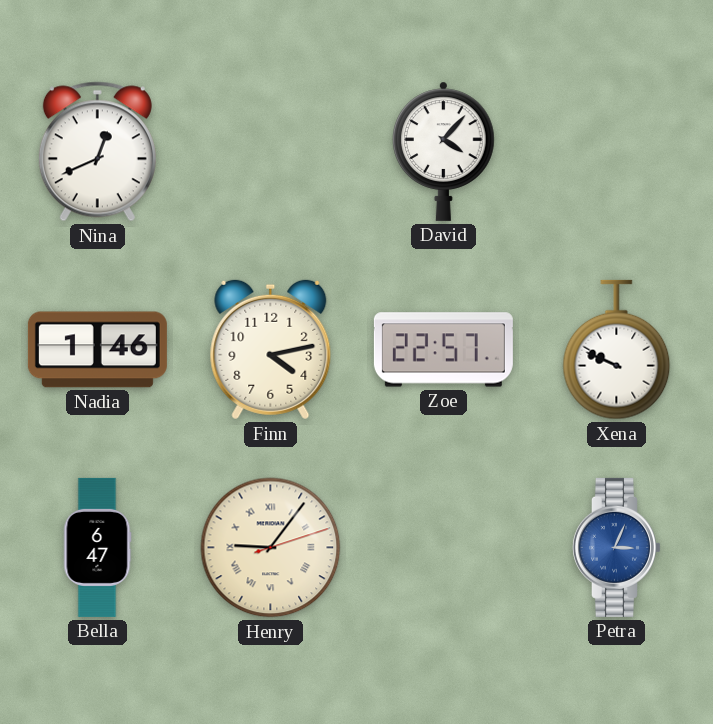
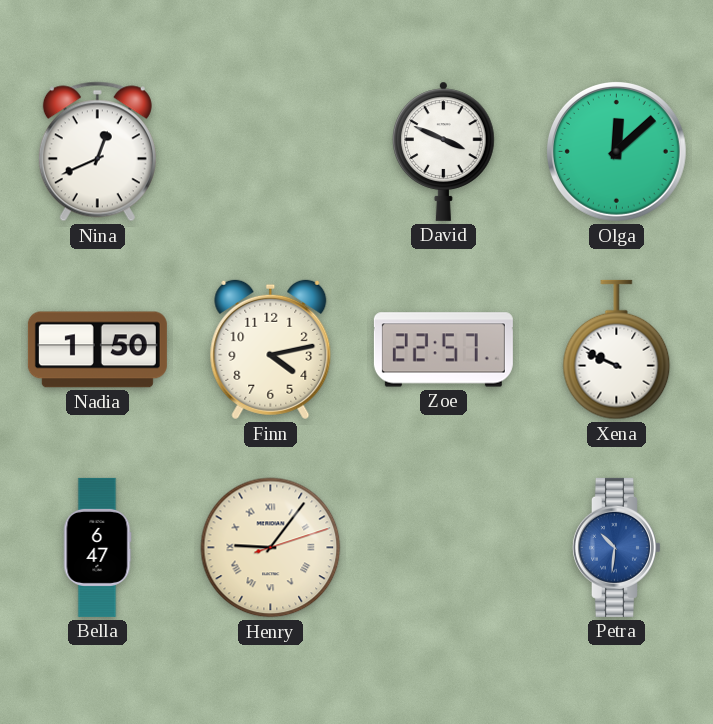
David: 4:07 -> 3:49
Olga: none -> 12:08
Nadia: 1:46 -> 1:50
Petra: 3:04 -> 10:31
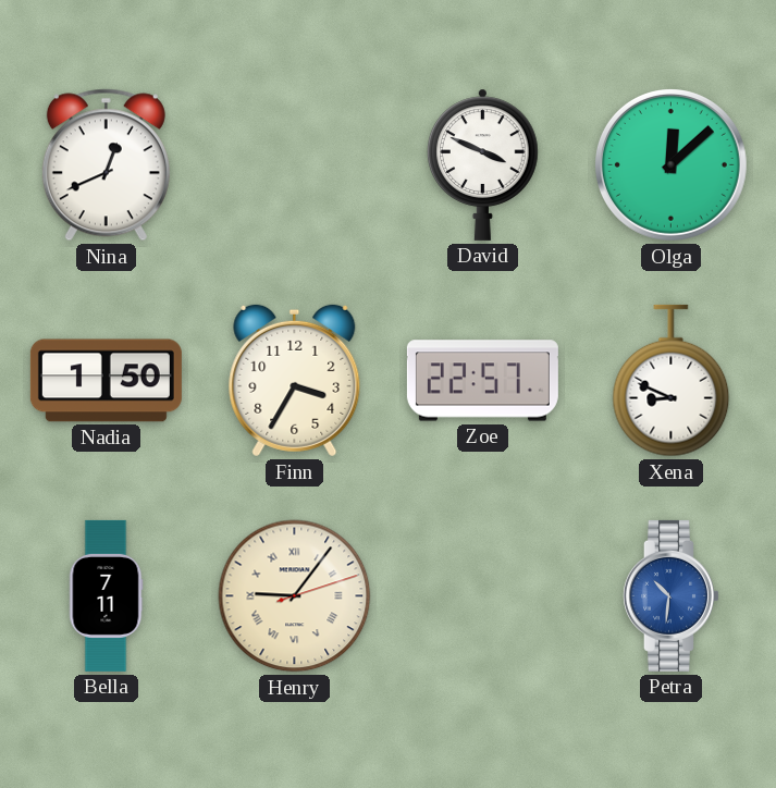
Finn: 4:13 -> 3:35
Xena: 9:49 -> 8:49
Bella: 6:47 -> 7:11
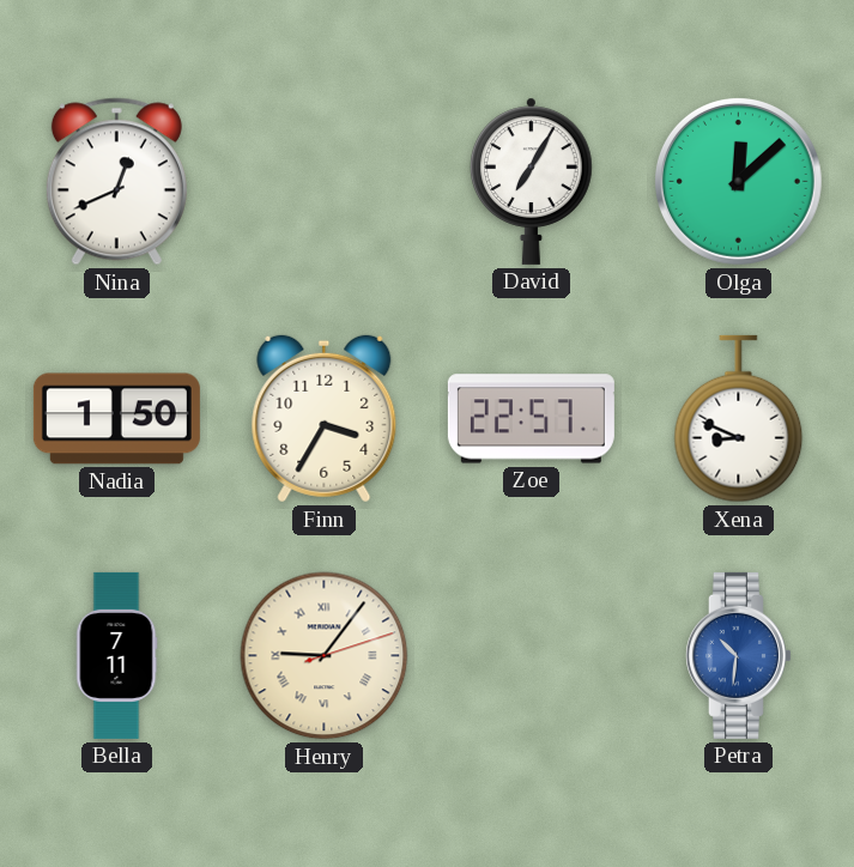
David: 3:49 -> 7:05
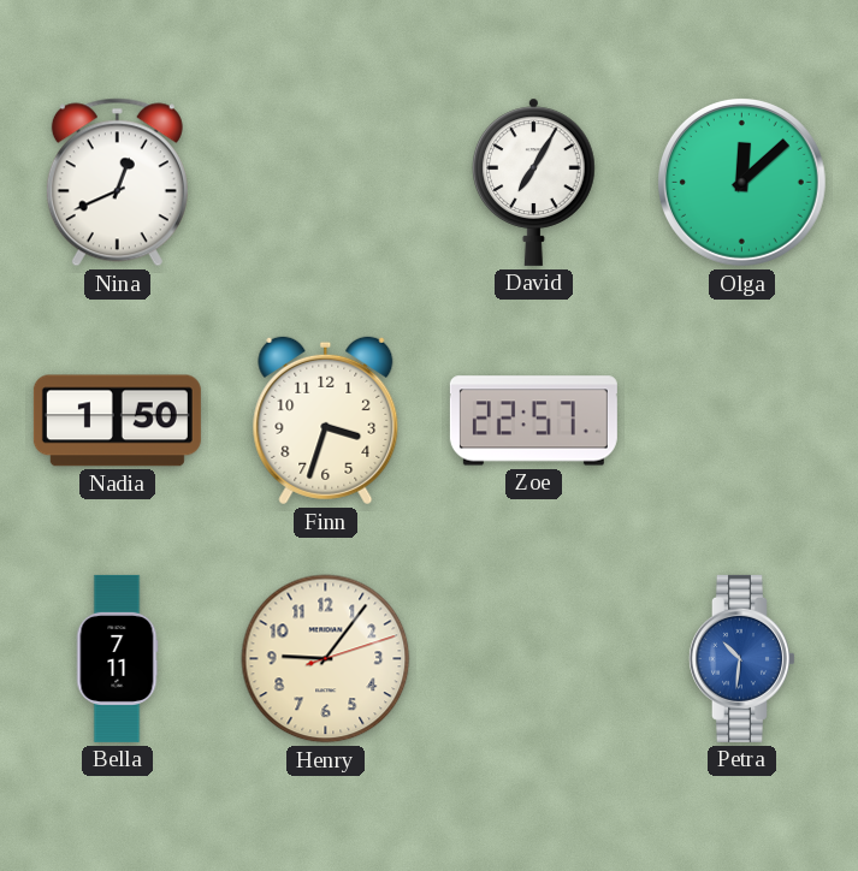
Finn: 3:35 -> 3:33
Xena: 8:49 -> none
Henry numerals: Roman -> Arabic
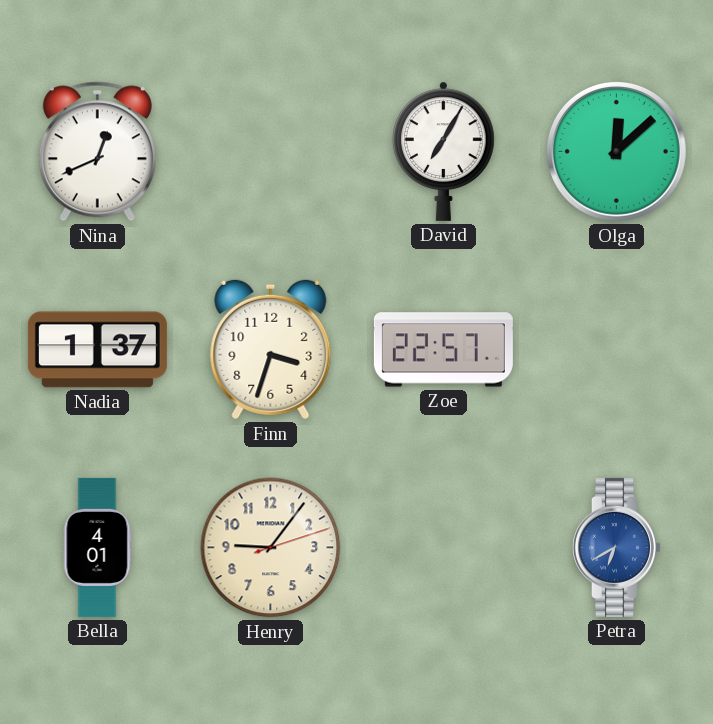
Nadia: 1:50 -> 1:37
Bella: 7:11 -> 4:01
Petra: 10:31 -> 6:40
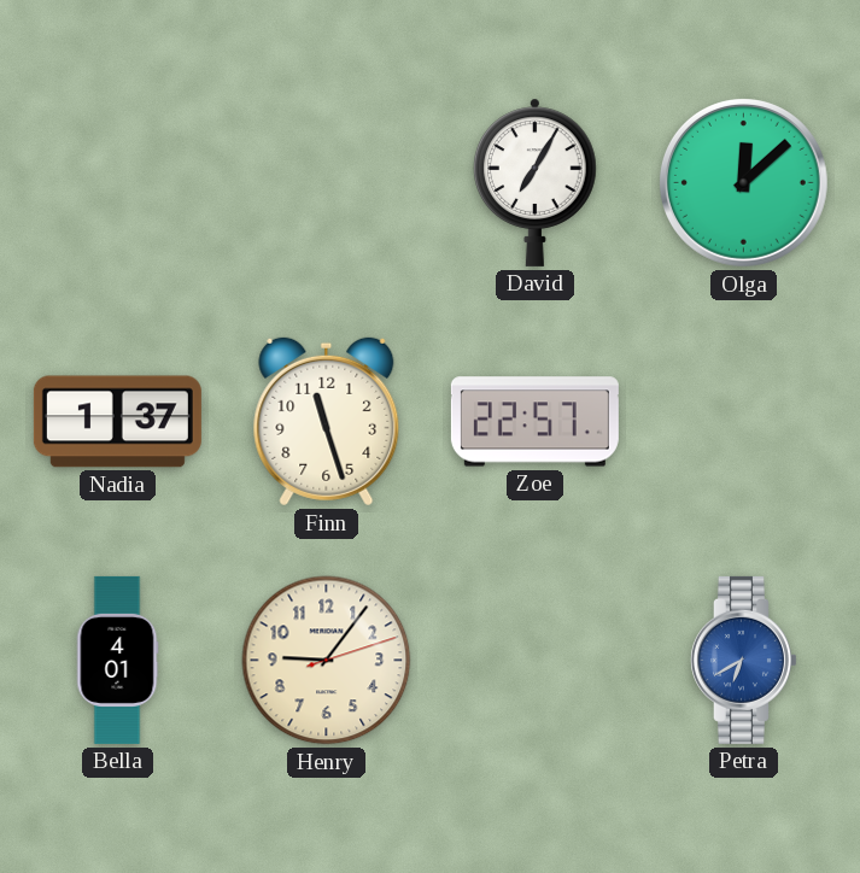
Nina: 12:41 -> none
Finn: 3:33 -> 11:27
